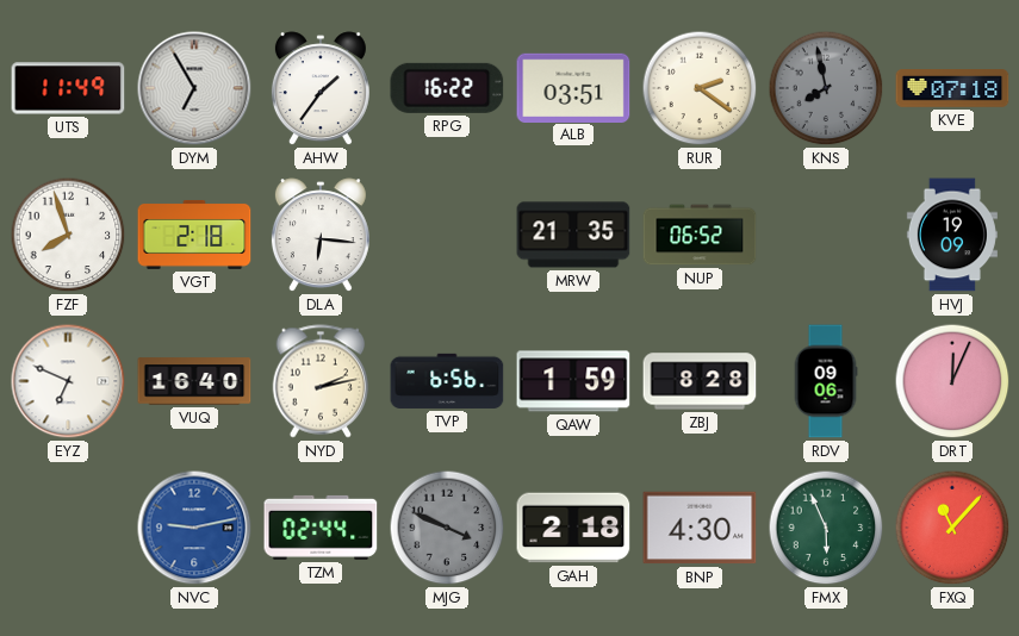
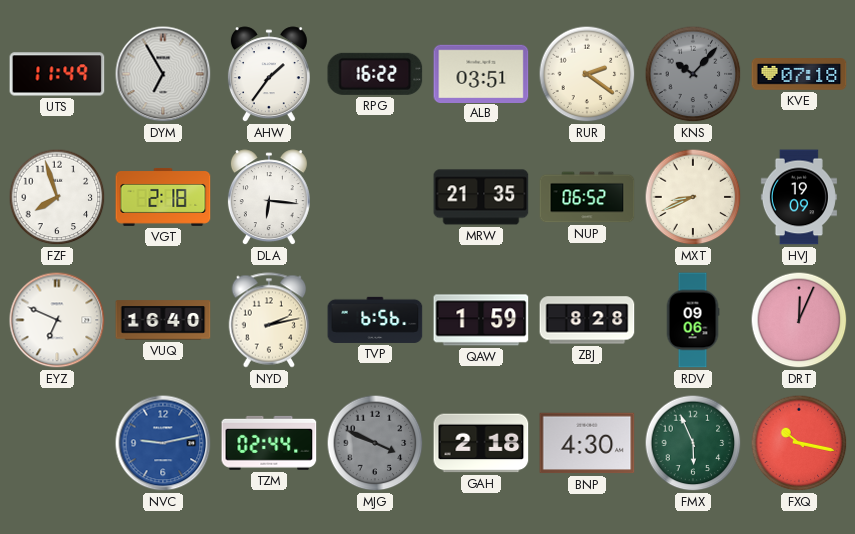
KNS: 7:58 -> 10:07
MXT: none -> 8:41
FXQ: 11:07 -> 10:17
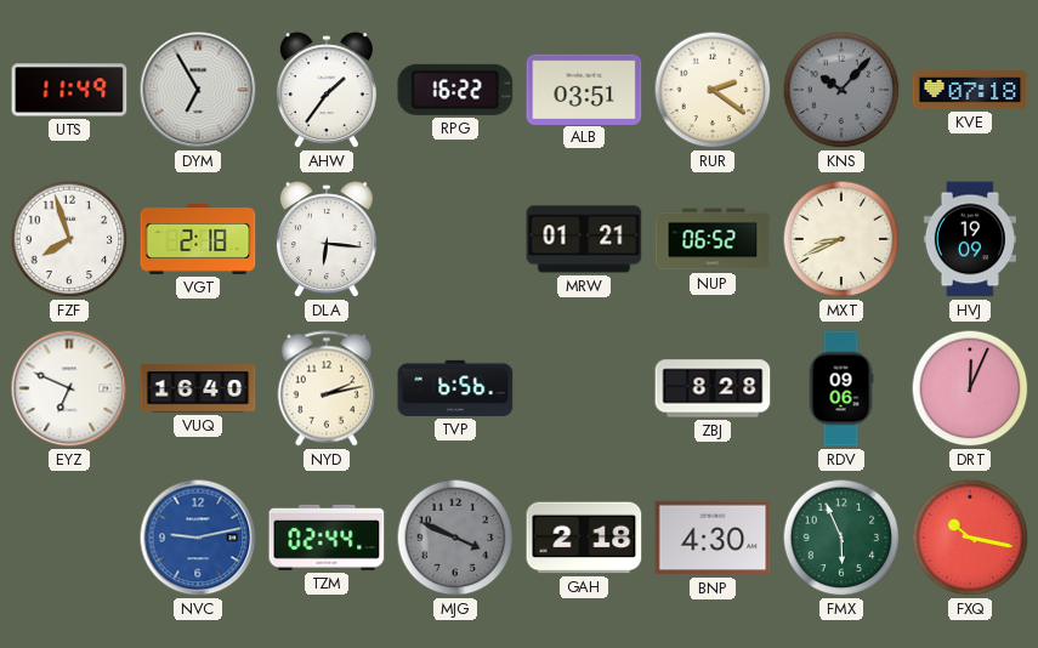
MRW: 21:35 -> 01:21
QAW: 1:59 -> none
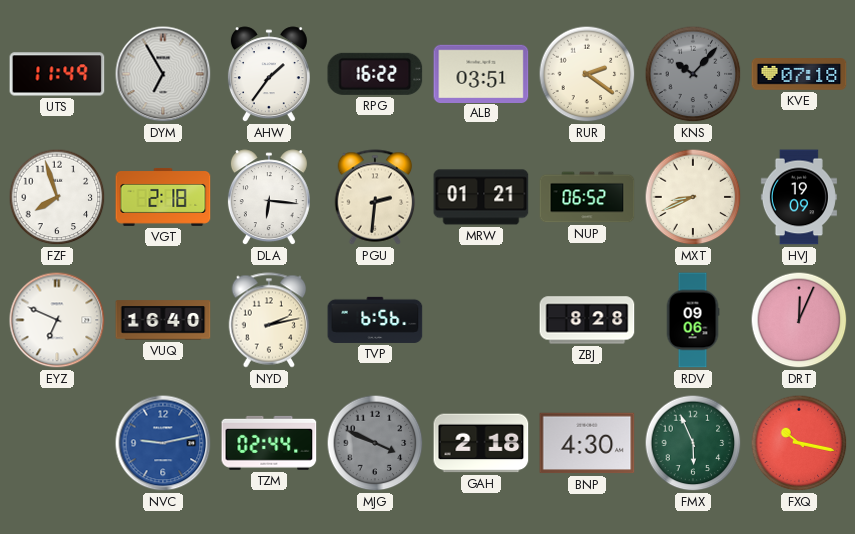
PGU: none -> 2:31
